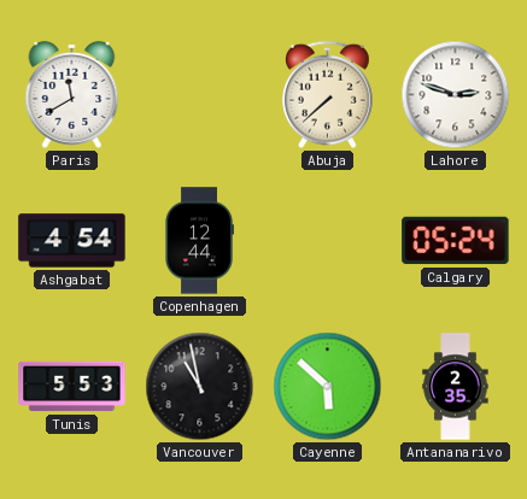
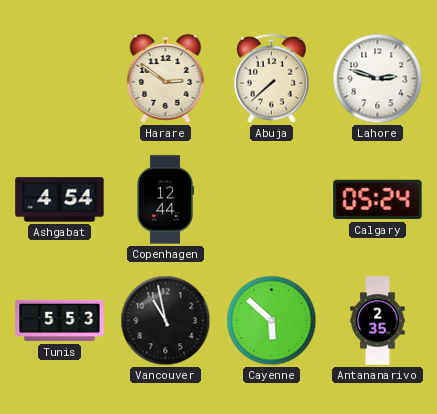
Paris: 11:40 -> none
Harare: none -> 2:51
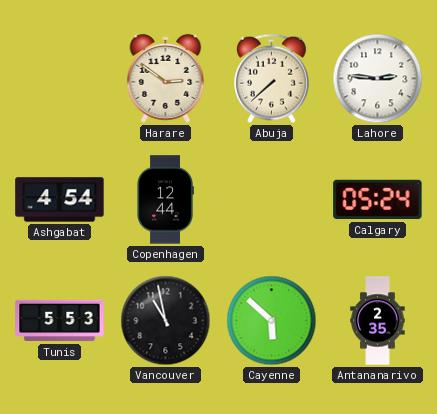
Lahore: 2:48 -> 2:46
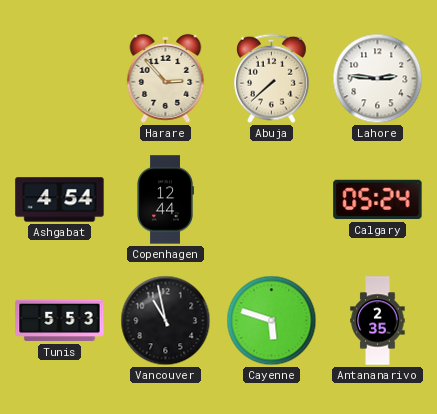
Harare: 2:51 -> 2:53
Cayenne: 5:52 -> 5:48
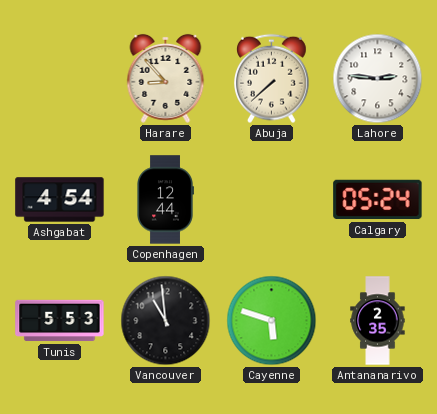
Harare: 2:53 -> 8:53
Vancouver: 10:58 -> 10:59
